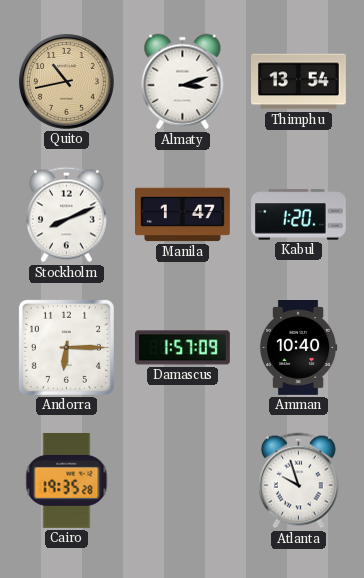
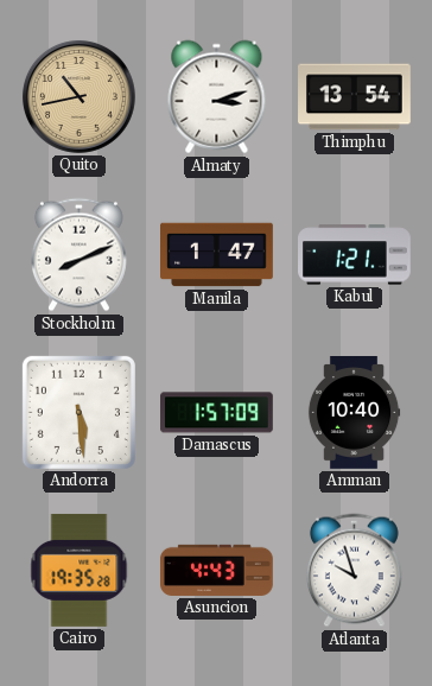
Kabul: 1:20 -> 1:21
Andorra: 6:15 -> 5:29
Asuncion: none -> 4:43
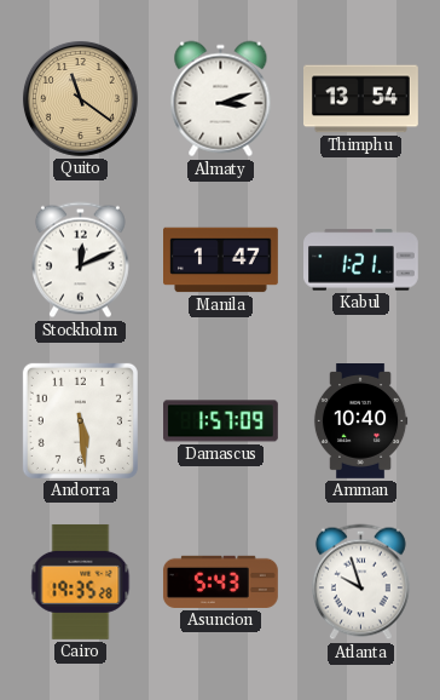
Quito: 10:43 -> 11:21
Stockholm: 8:11 -> 12:11
Asuncion: 4:43 -> 5:43
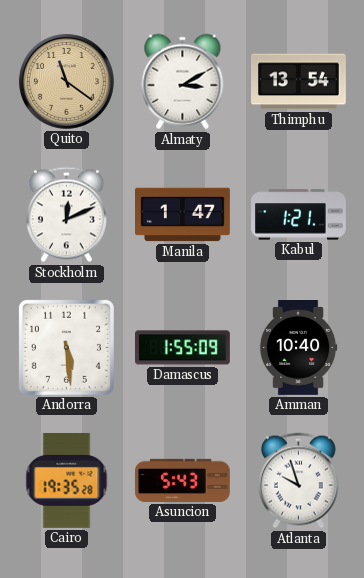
Almaty: 3:12 -> 3:10
Damascus: 1:57 -> 1:55
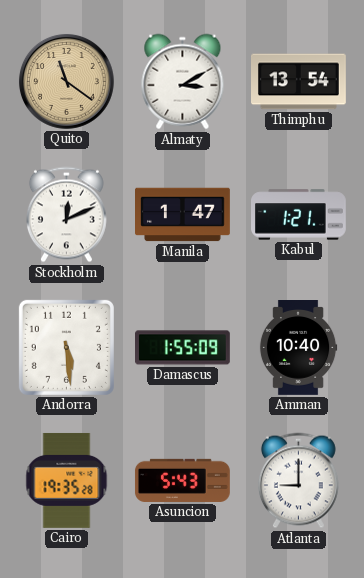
Atlanta: 9:57 -> 9:00
